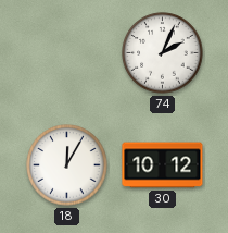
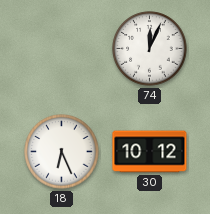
74: 2:04 -> 12:04
18: 12:05 -> 6:26
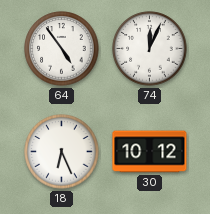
64: none -> 4:54
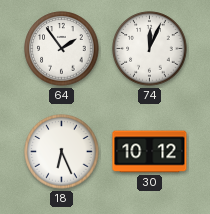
64: 4:54 -> 1:54
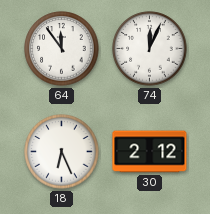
64: 1:54 -> 11:54
30: 10:12 -> 2:12
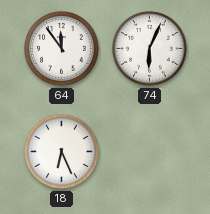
74: 12:04 -> 6:04
30: 2:12 -> none
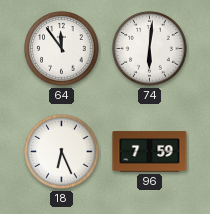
74: 6:04 -> 6:01
96: none -> 7:59
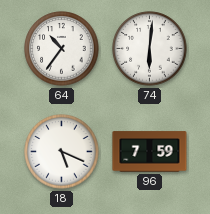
64: 11:54 -> 10:36
18: 6:26 -> 5:19
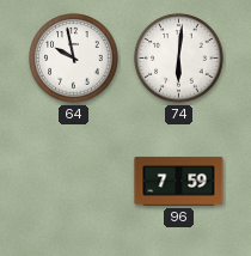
64: 10:36 -> 9:58
18: 5:19 -> none
